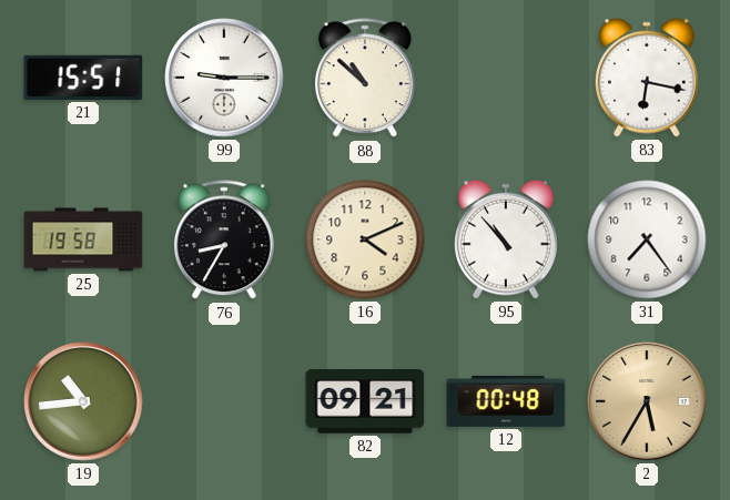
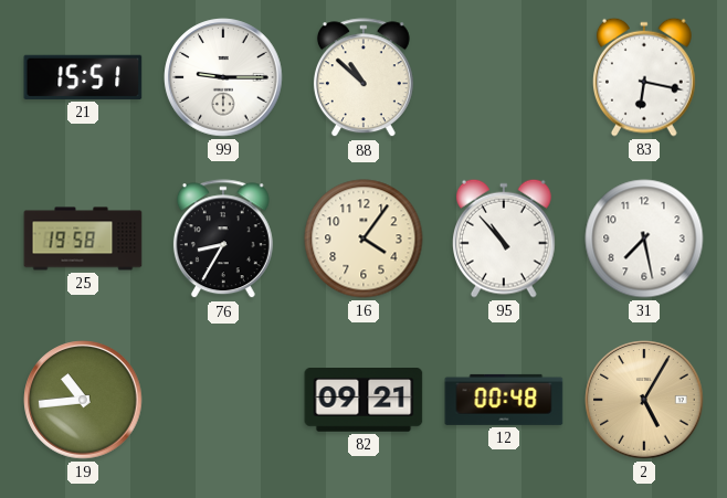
16: 4:11 -> 4:06
31: 7:24 -> 7:28
2: 5:35 -> 5:05
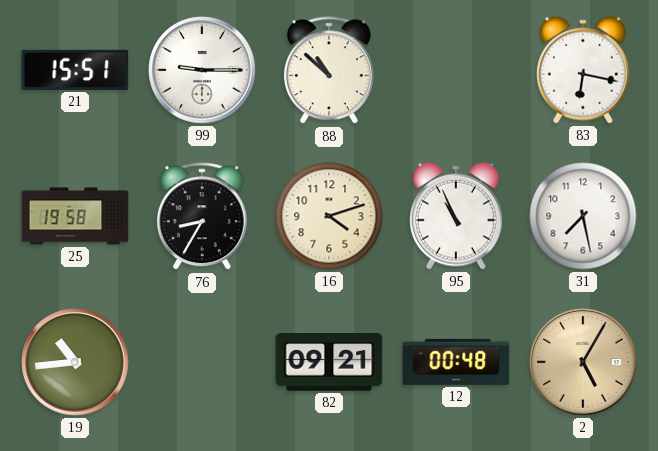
16: 4:06 -> 4:12
95: 10:53 -> 10:56
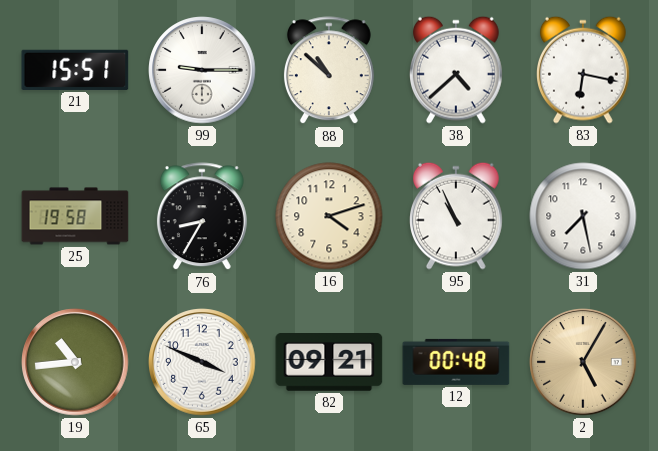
38: none -> 4:38
65: none -> 3:49
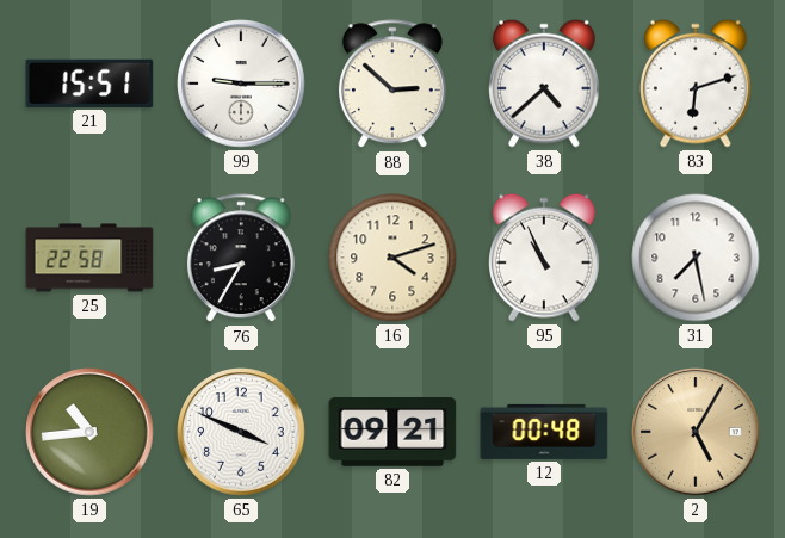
88: 10:52 -> 2:52
83: 6:17 -> 6:12
25: 19:58 -> 22:58
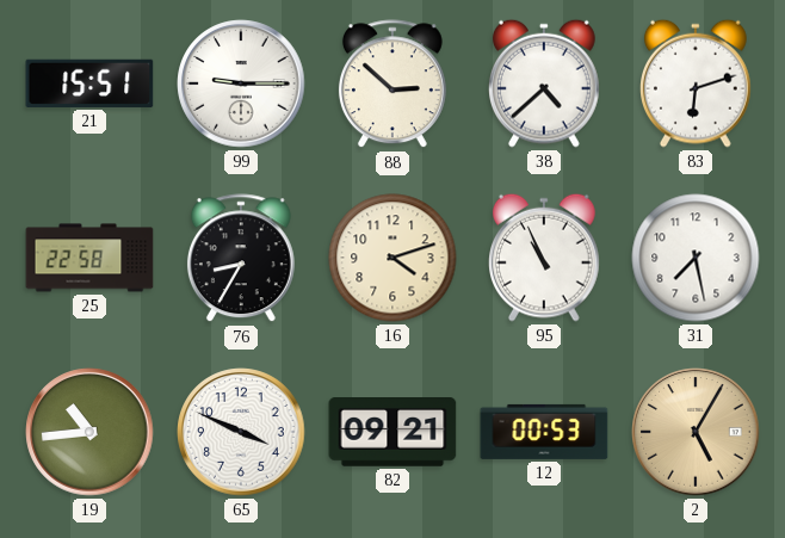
12: 00:48 -> 00:53
